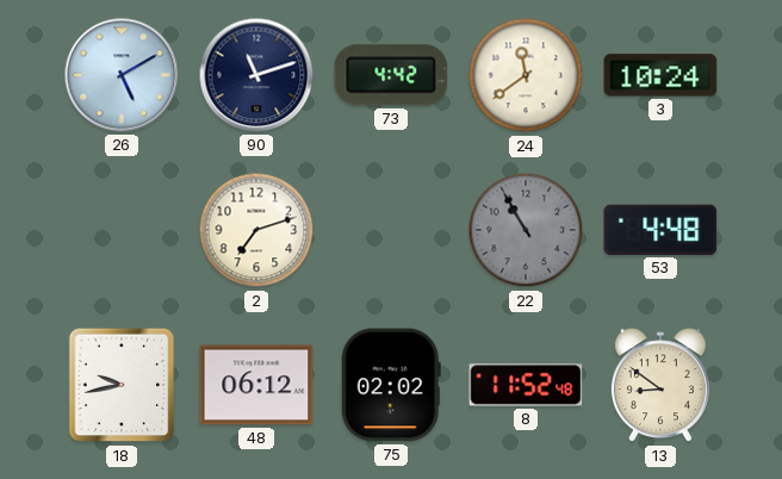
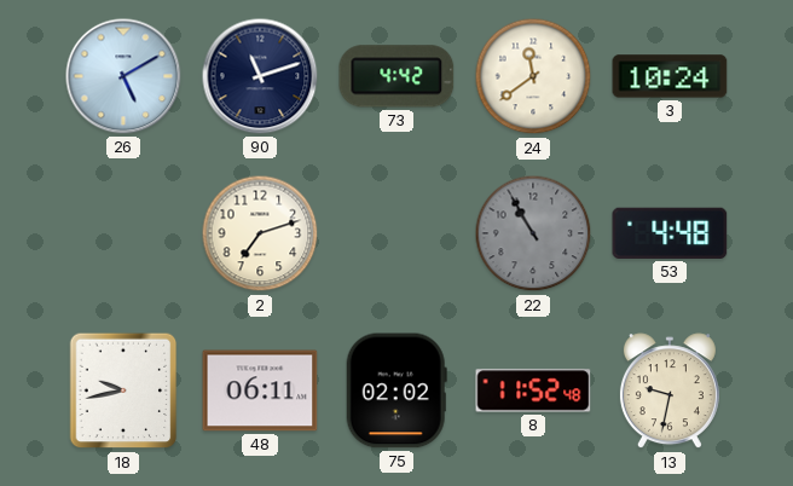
48: 06:12 -> 06:11
13: 8:51 -> 9:32
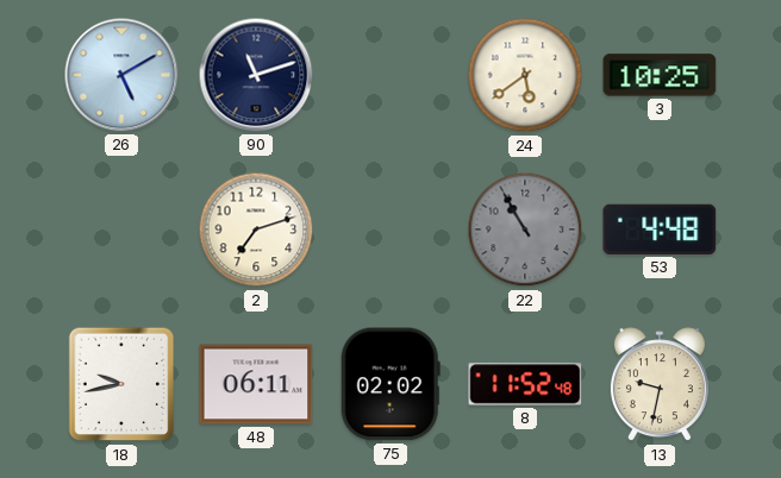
73: 4:42 -> none
24: 11:39 -> 5:39
3: 10:24 -> 10:25
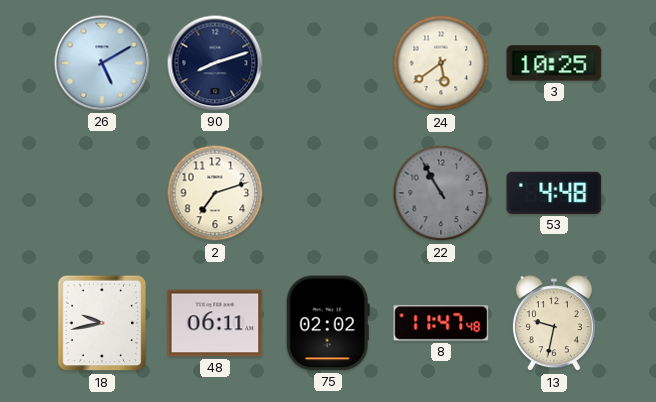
90: 11:12 -> 8:12
8: 11:52 -> 11:47
